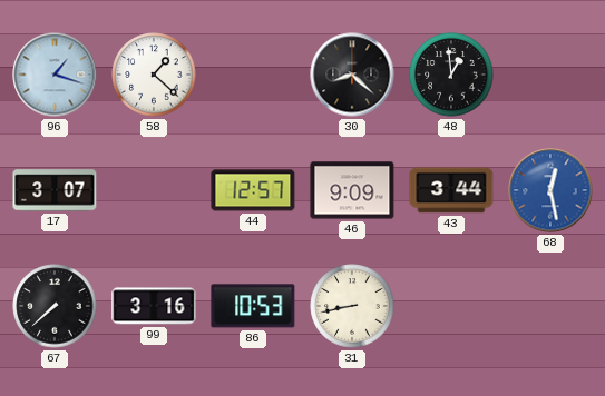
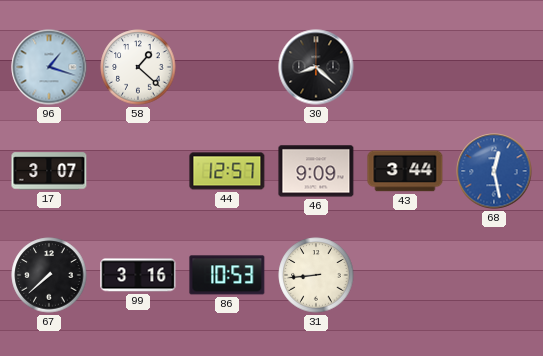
48: 12:59 -> none
31: 8:43 -> 8:44
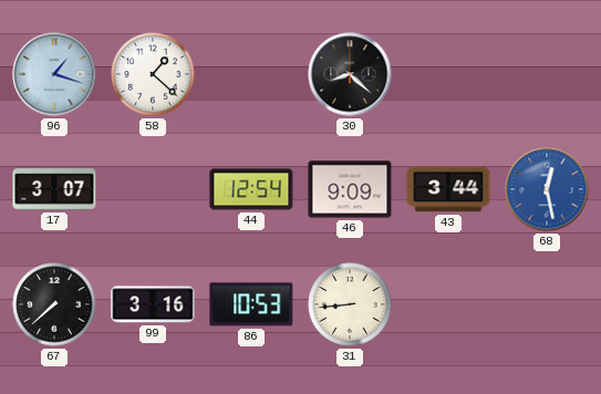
44: 12:57 -> 12:54
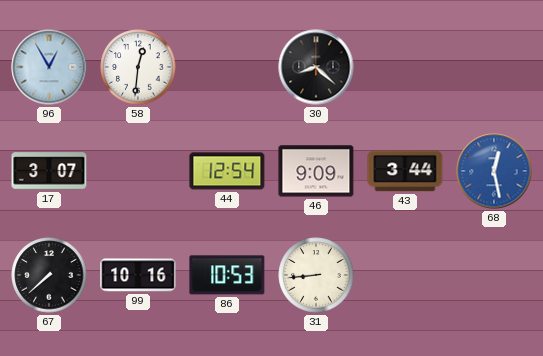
96: 1:18 -> 12:55
58: 1:22 -> 12:31
99: 3:16 -> 10:16
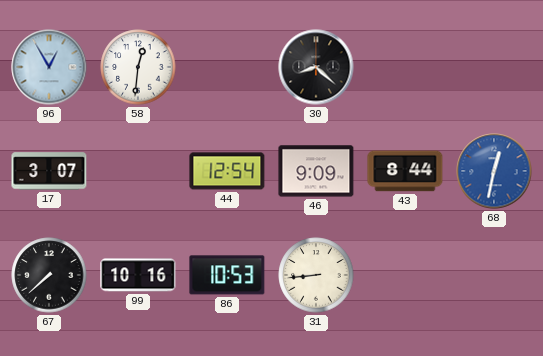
43: 3:44 -> 8:44
68: 12:28 -> 12:32
